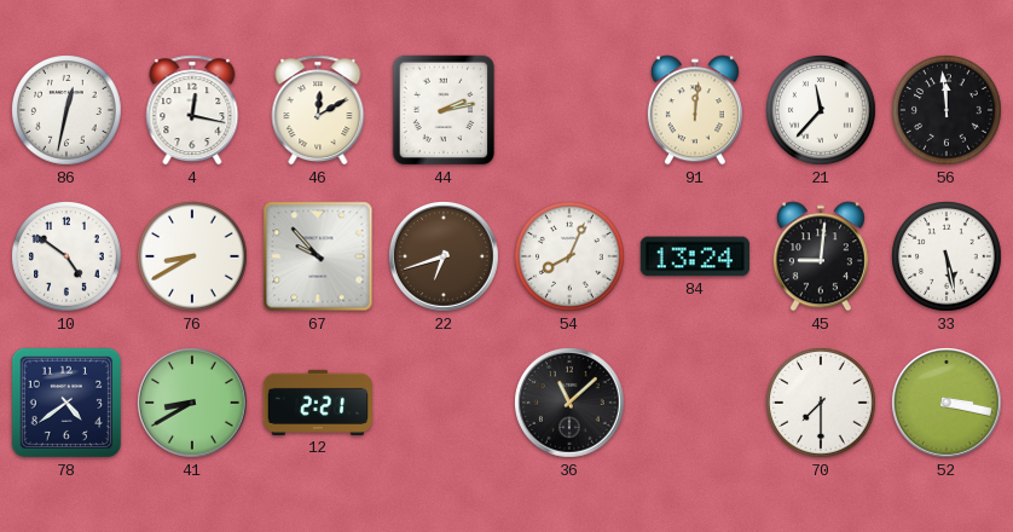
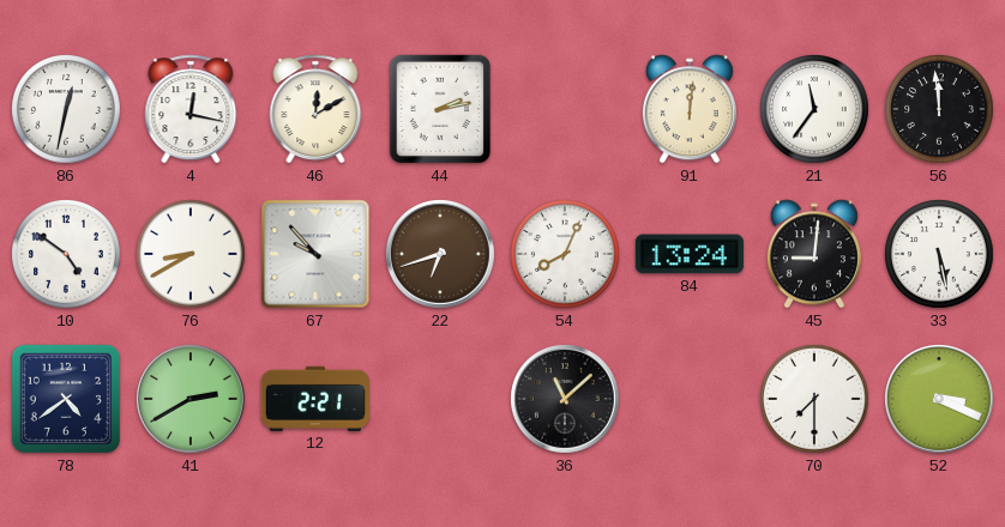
21: 11:37 -> 11:36
41: 8:40 -> 2:40
52: 3:17 -> 3:19
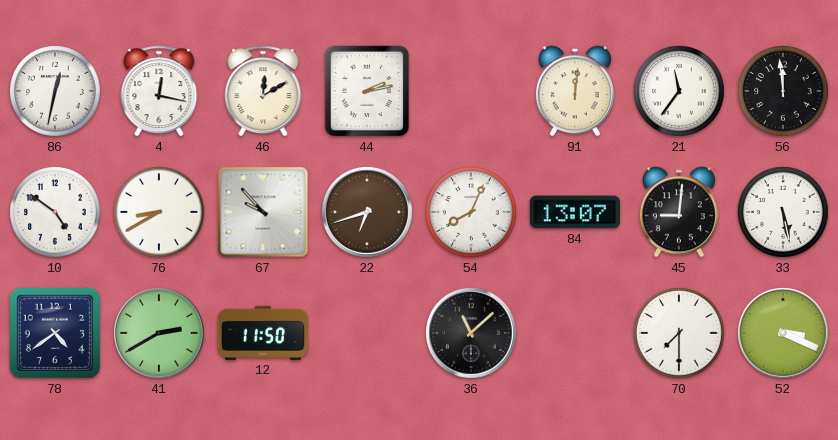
84: 13:24 -> 13:07
12: 2:21 -> 11:50
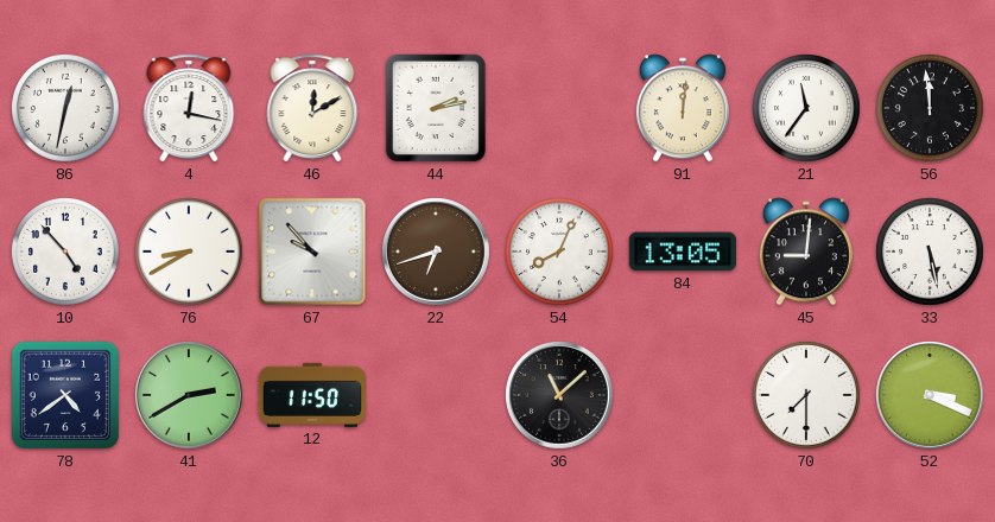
10: 4:51 -> 4:53
84: 13:07 -> 13:05
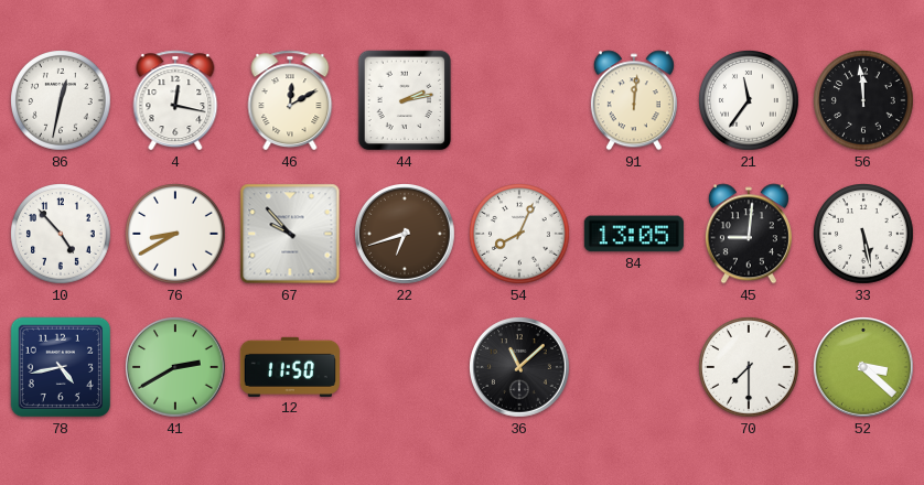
78: 4:39 -> 4:43
52: 3:19 -> 3:22
